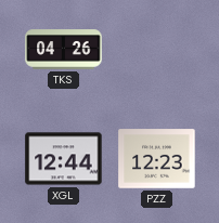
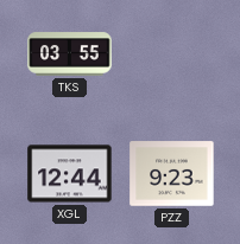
TKS: 04:26 -> 03:55
PZZ: 12:23 -> 9:23
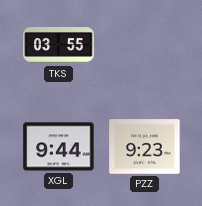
XGL: 12:44 -> 9:44
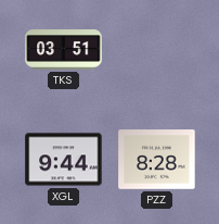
TKS: 03:55 -> 03:51
PZZ: 9:23 -> 8:28
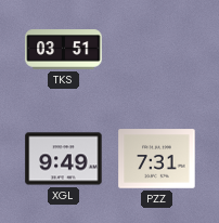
XGL: 9:44 -> 9:49
PZZ: 8:28 -> 7:31
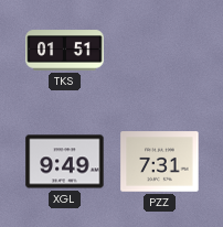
TKS: 03:51 -> 01:51
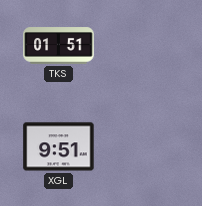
XGL: 9:49 -> 9:51
PZZ: 7:31 -> none
